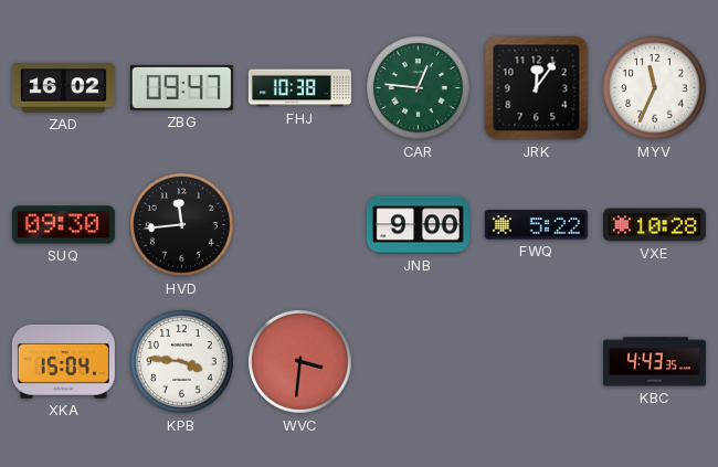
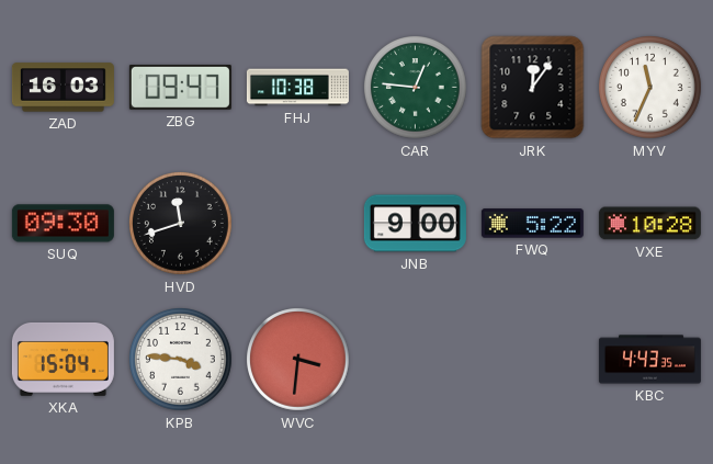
ZAD: 16:02 -> 16:03
HVD: 11:44 -> 11:42
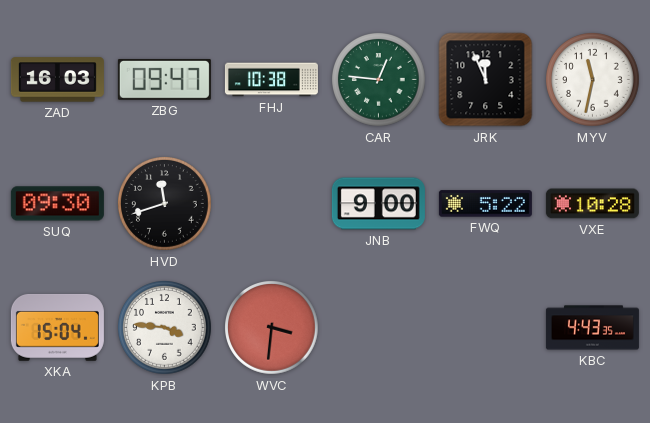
JRK: 12:06 -> 11:56
MYV: 11:34 -> 11:32
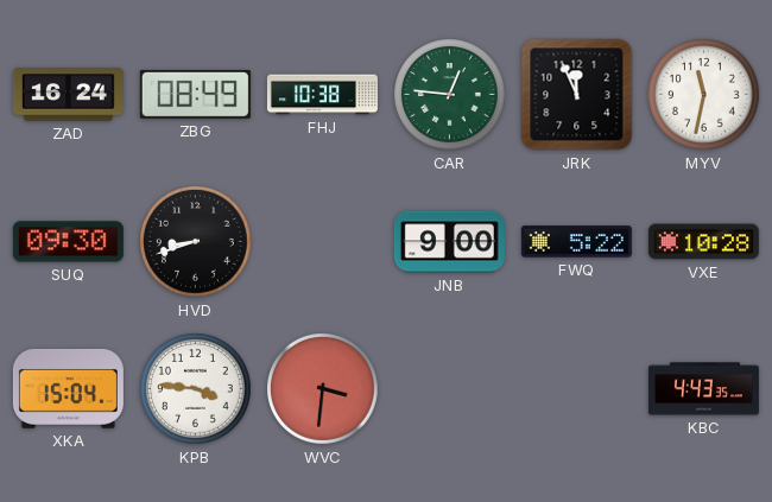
ZAD: 16:03 -> 16:24
ZBG: 09:47 -> 08:49
HVD: 11:42 -> 8:42
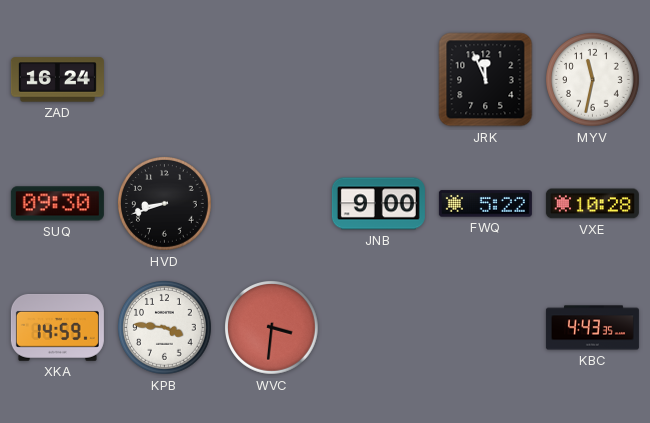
ZBG: 08:49 -> none
FHJ: 10:38 -> none
CAR: 12:46 -> none
XKA: 15:04 -> 14:59
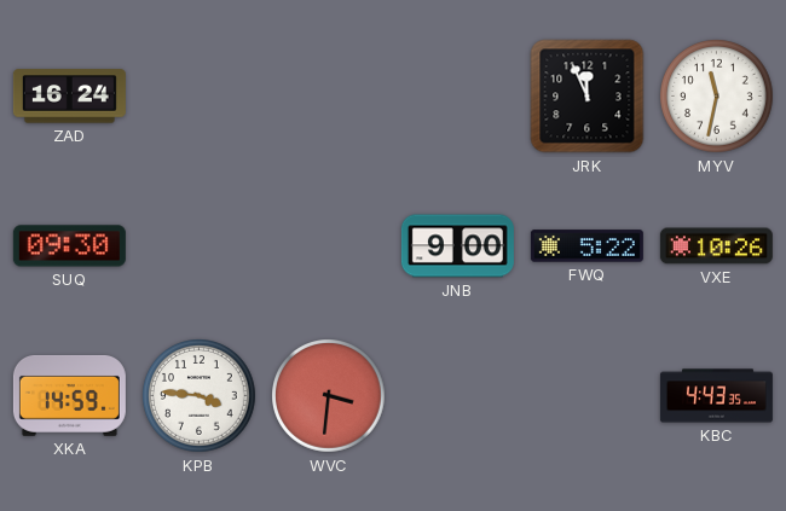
HVD: 8:42 -> none
VXE: 10:28 -> 10:26
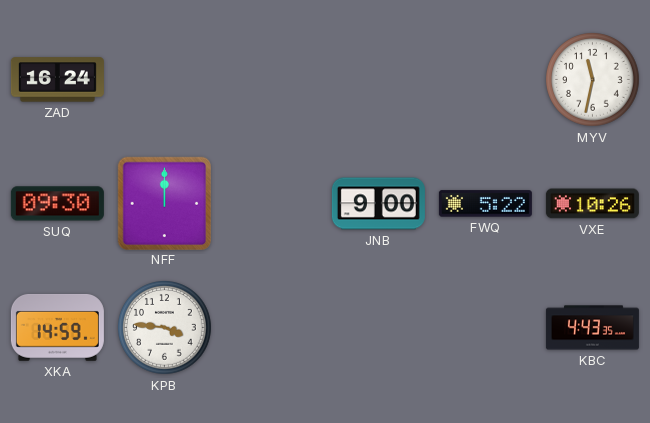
JRK: 11:56 -> none
NFF: none -> 12:00
WVC: 3:31 -> none
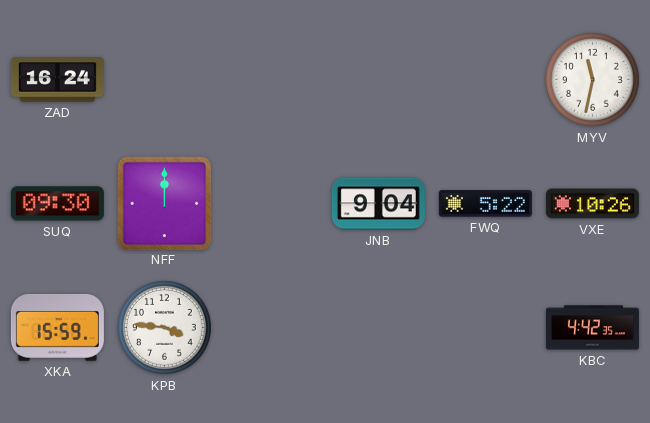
JNB: 9:00 -> 9:04
XKA: 14:59 -> 15:59
KBC: 4:43 -> 4:42
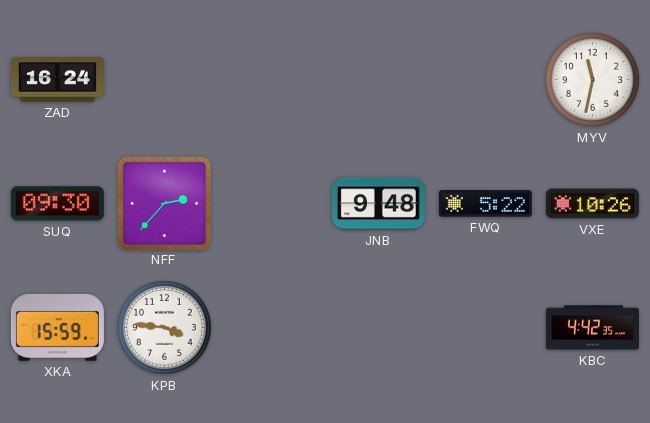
NFF: 12:00 -> 2:37
JNB: 9:04 -> 9:48
